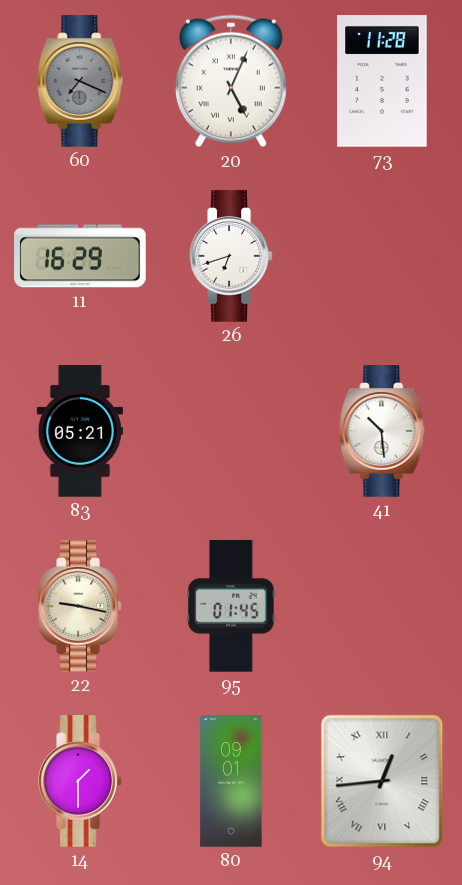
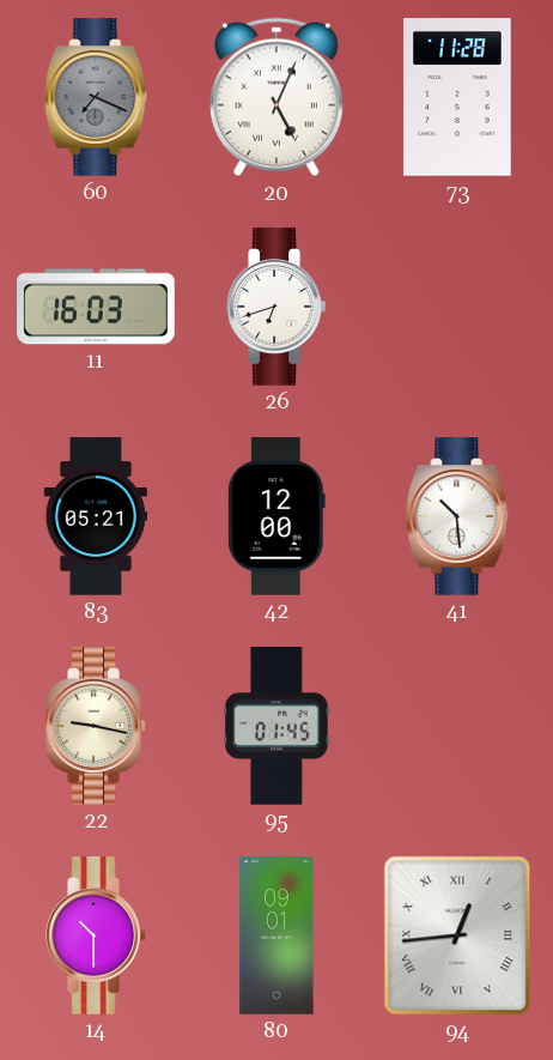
11: 16:29 -> 16:03
42: none -> 12:00
14: 1:30 -> 10:30
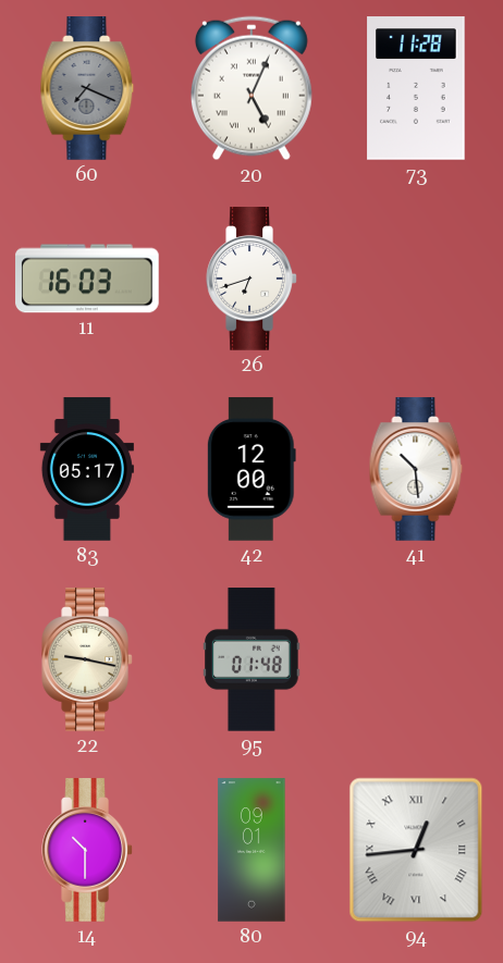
83: 05:21 -> 05:17
95: 01:45 -> 01:48
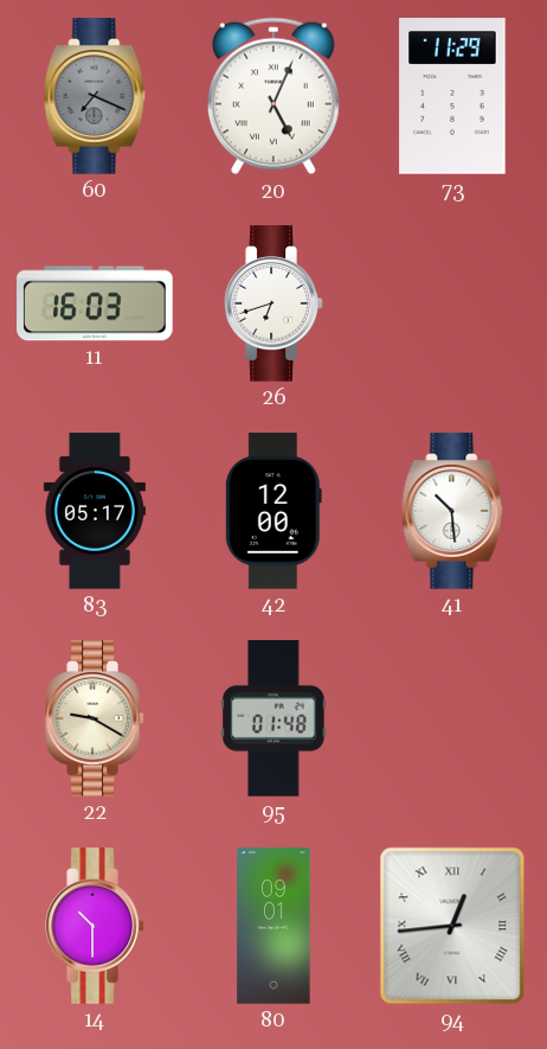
73: 11:28 -> 11:29
22: 9:17 -> 9:20
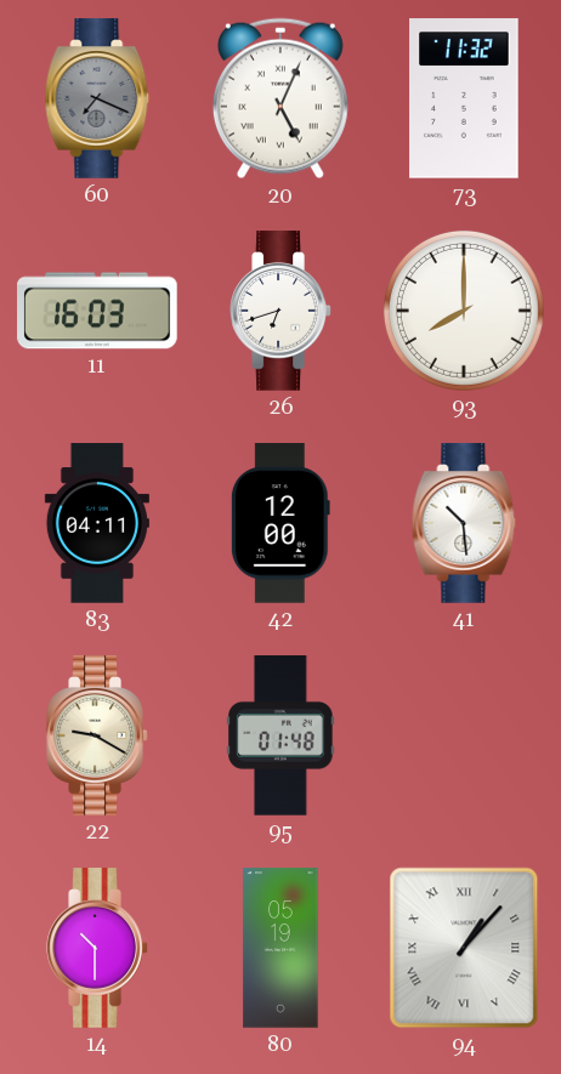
73: 11:29 -> 11:32
93: none -> 8:00
83: 05:17 -> 04:11
80: 09:01 -> 05:19
94: 12:44 -> 1:07
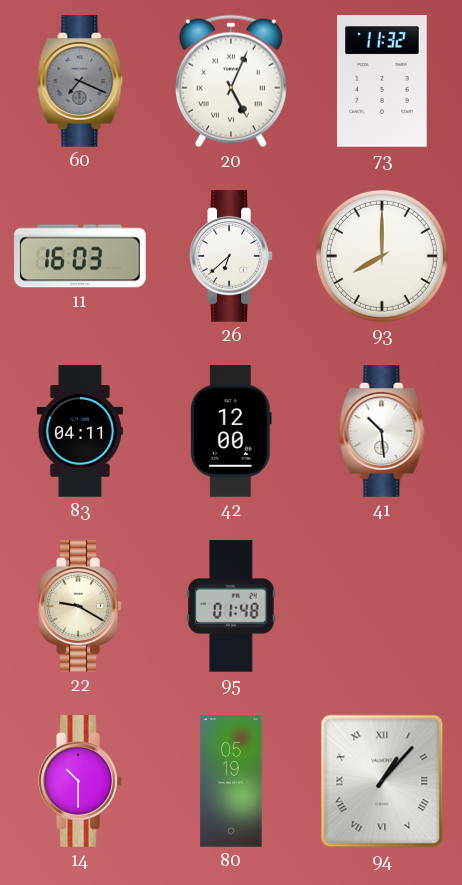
26: 6:42 -> 6:38
